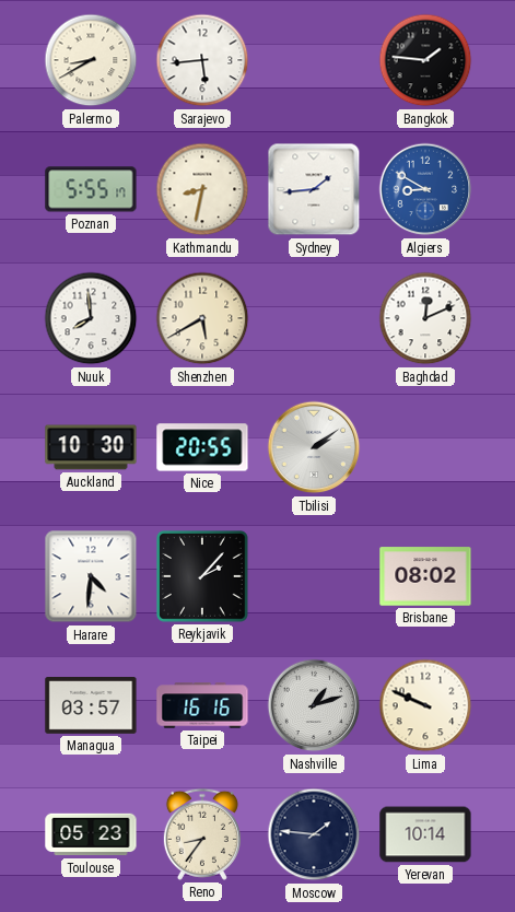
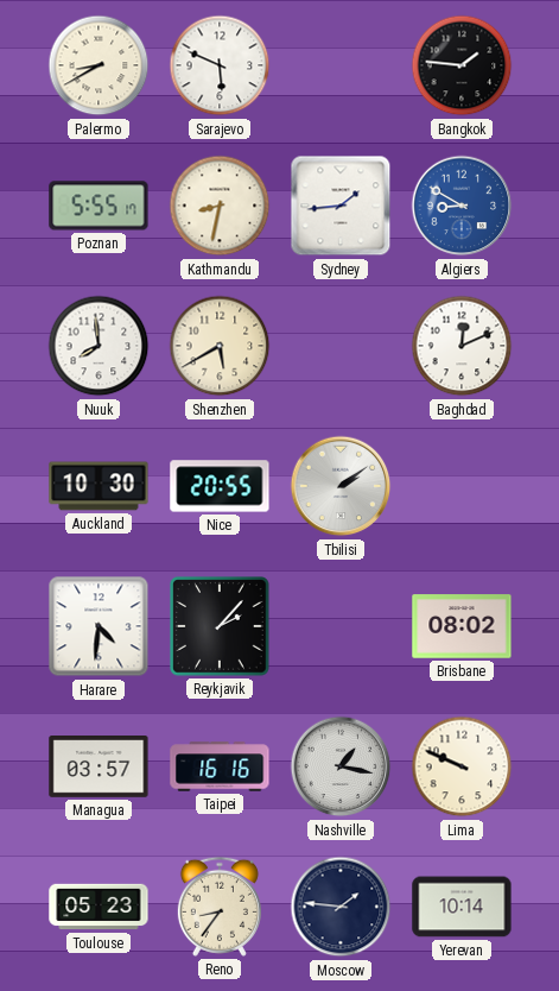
Sarajevo: 5:44 -> 5:49
Nashville: 1:12 -> 1:17
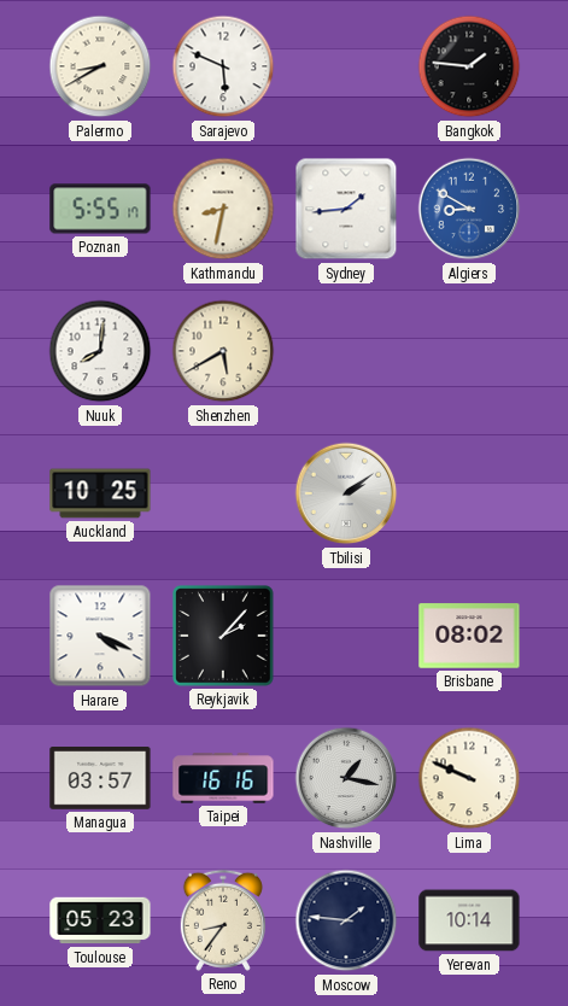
Nuuk: 7:59 -> 8:01
Baghdad: 12:11 -> none
Auckland: 10:30 -> 10:25
Nice: 20:55 -> none
Harare: 4:31 -> 4:19
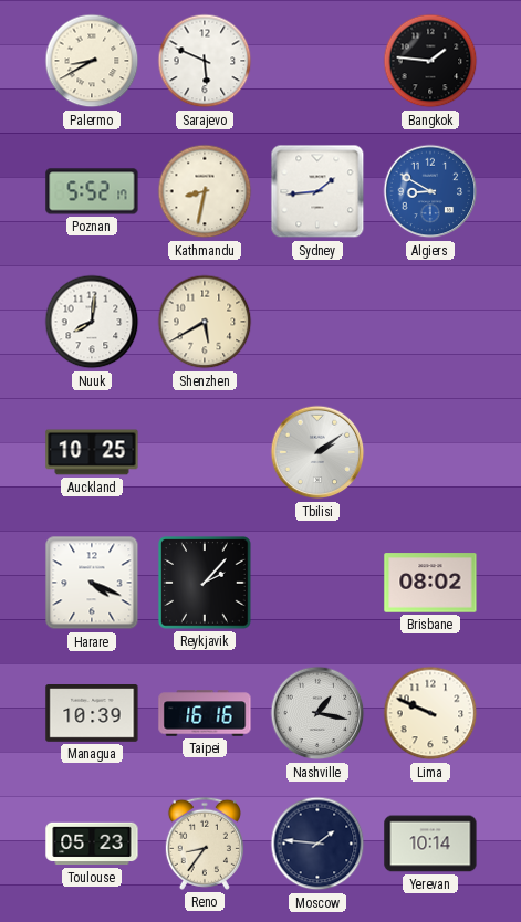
Poznan: 5:55 -> 5:52
Managua: 03:57 -> 10:39
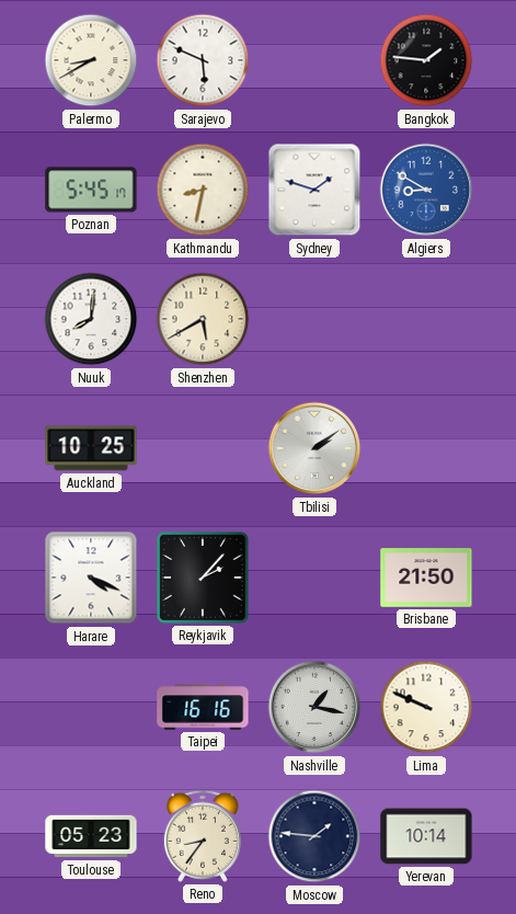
Poznan: 5:52 -> 5:45
Sydney: 1:44 -> 1:48
Brisbane: 08:02 -> 21:50
Managua: 10:39 -> none
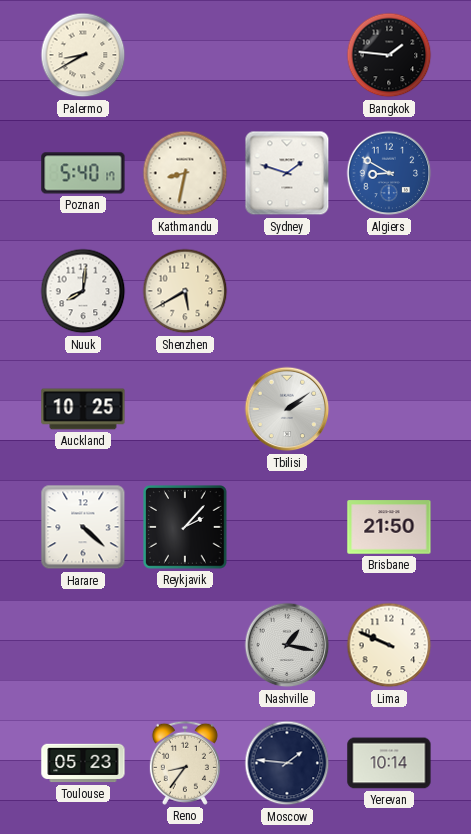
Sarajevo: 5:49 -> none
Poznan: 5:45 -> 5:40
Harare: 4:19 -> 4:22
Taipei: 16:16 -> none
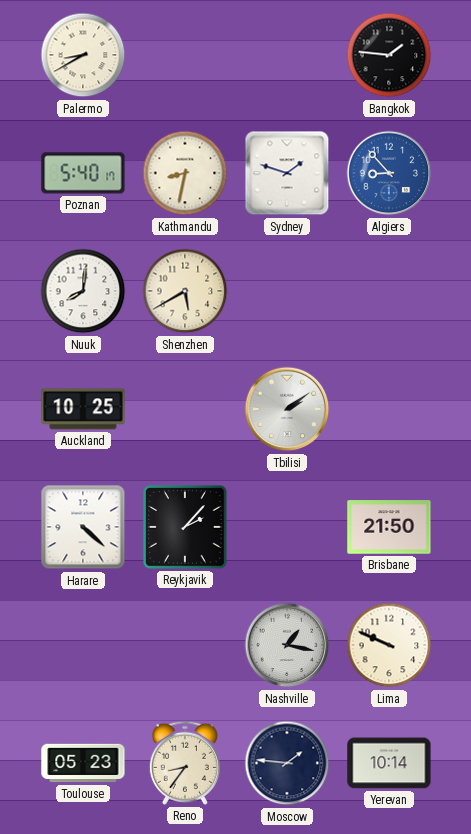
Algiers: 8:50 -> 8:53
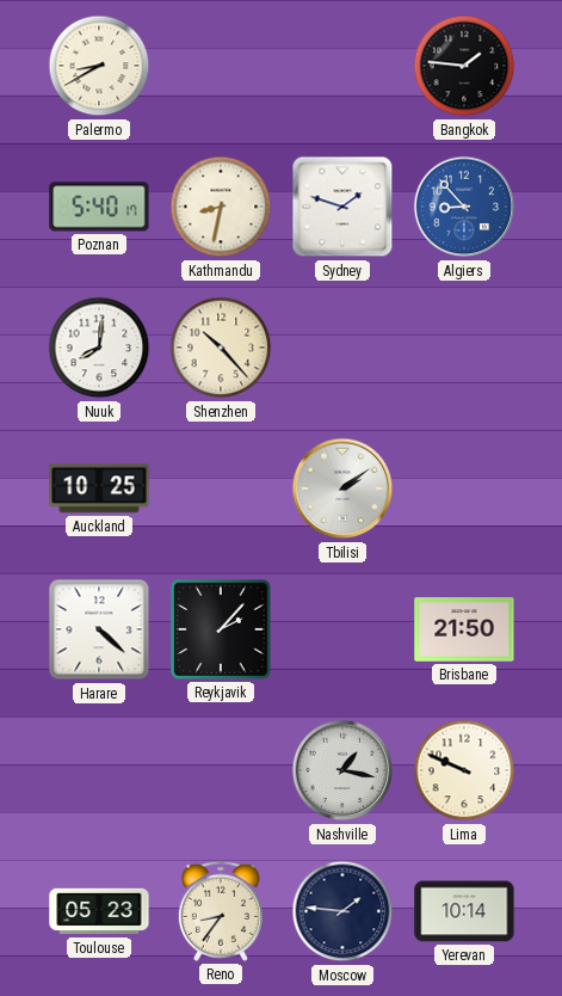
Shenzhen: 5:40 -> 10:23
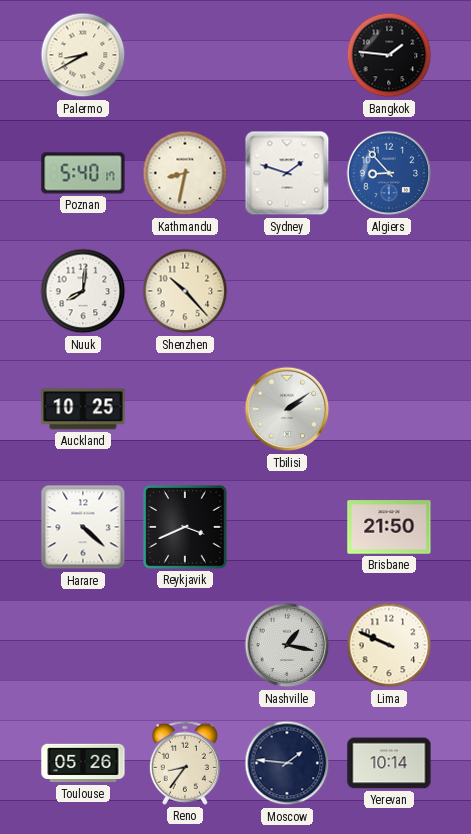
Reykjavik: 2:07 -> 3:41
Toulouse: 05:23 -> 05:26
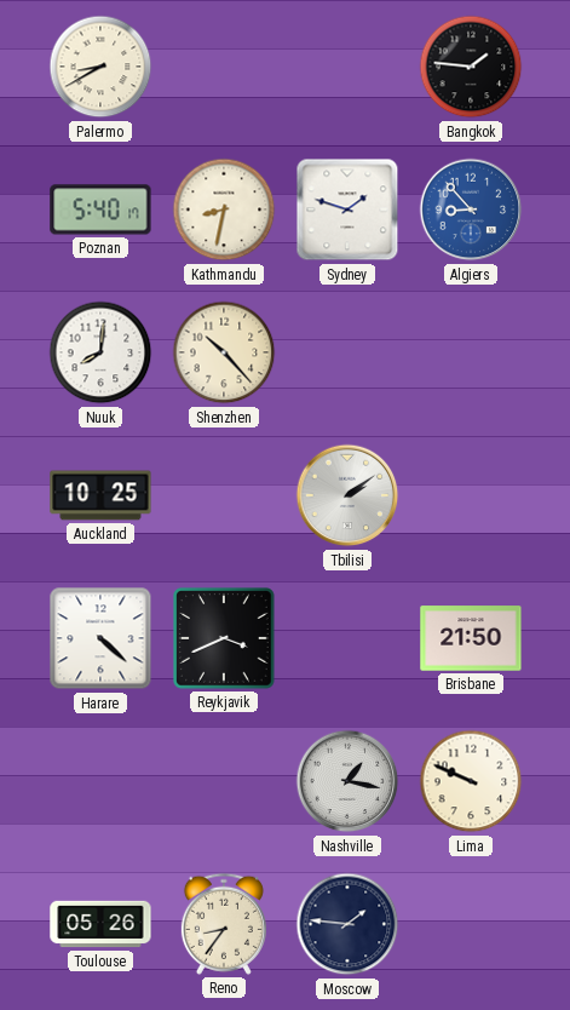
Yerevan: 10:14 -> none
